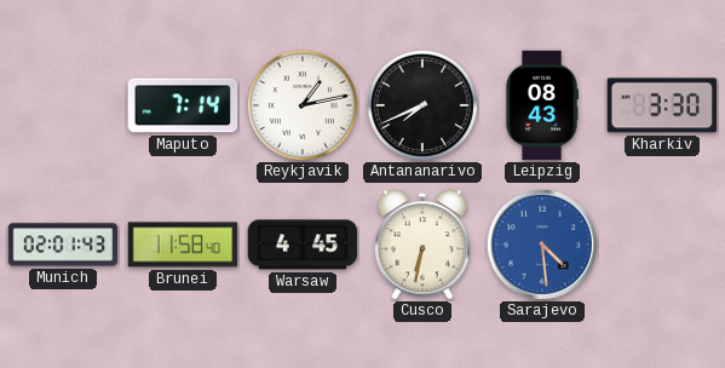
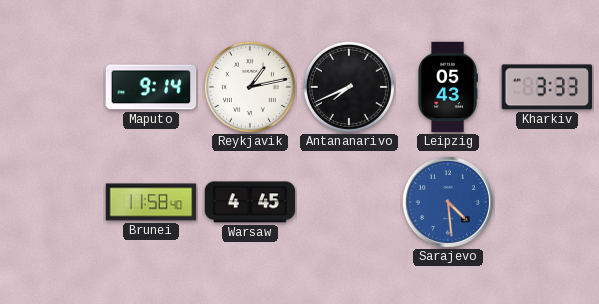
Maputo: 7:14 -> 9:14
Leipzig: 08:43 -> 05:43
Kharkiv: 3:30 -> 3:33
Munich: 02:01 -> none
Cusco: 6:32 -> none
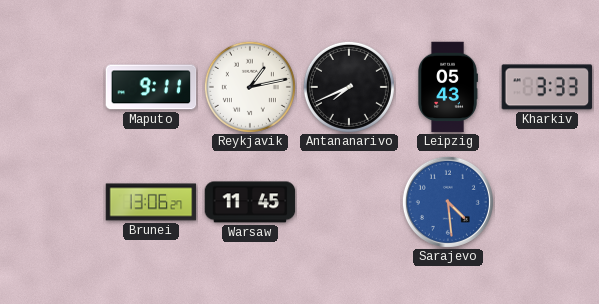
Maputo: 9:14 -> 9:11
Brunei: 11:58 -> 13:06
Warsaw: 4:45 -> 11:45
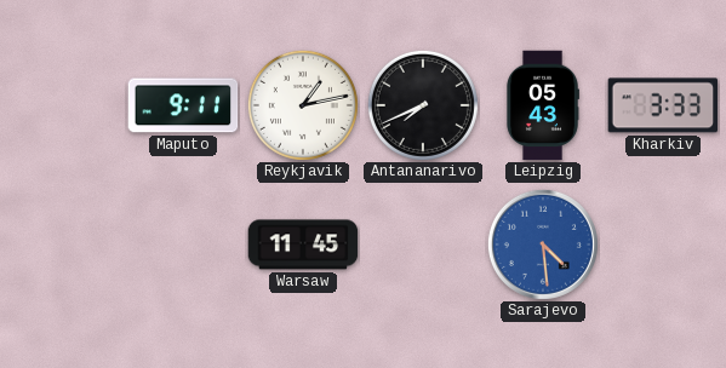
Brunei: 13:06 -> none
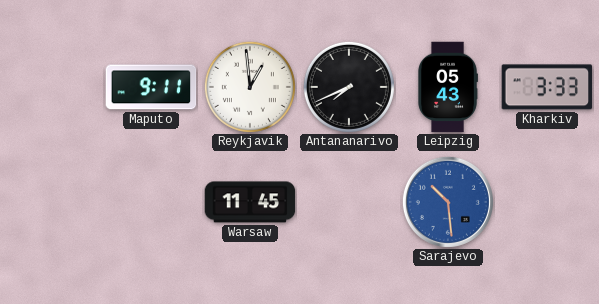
Reykjavik: 1:13 -> 12:59
Sarajevo: 4:29 -> 10:29
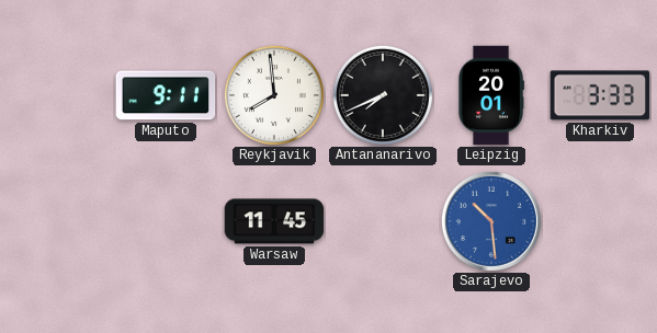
Reykjavik: 12:59 -> 7:59
Leipzig: 05:43 -> 20:01
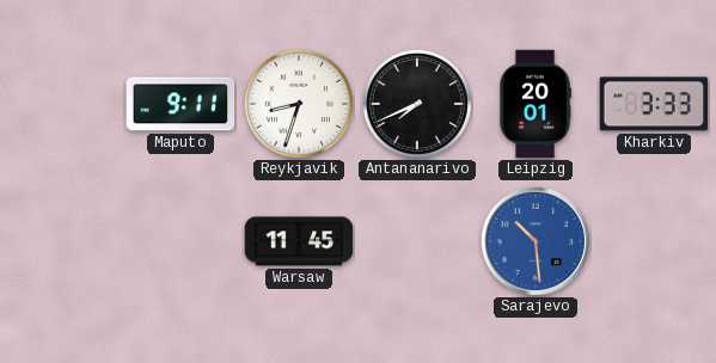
Reykjavik: 7:59 -> 8:33
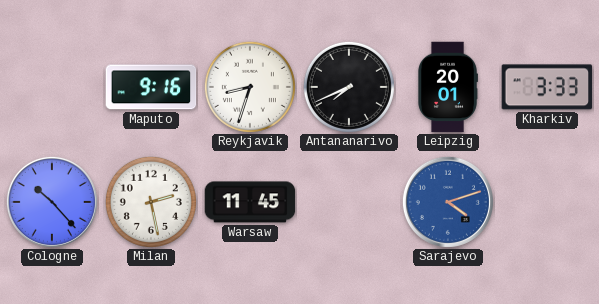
Maputo: 9:11 -> 9:16
Cologne: none -> 10:23
Milan: none -> 2:28
Sarajevo: 10:29 -> 4:12
